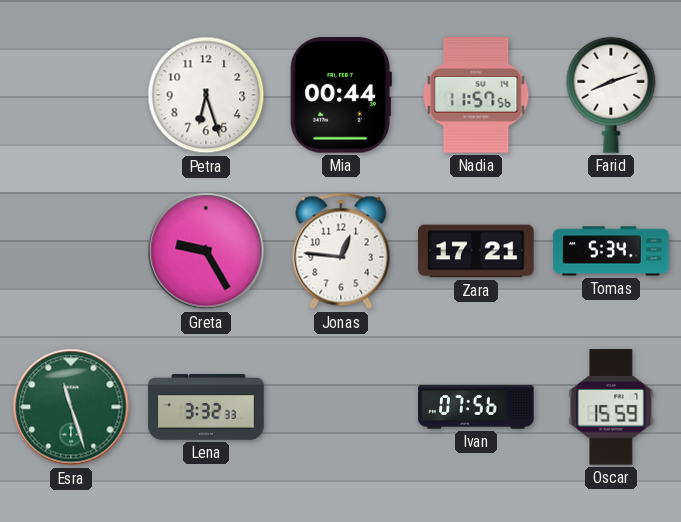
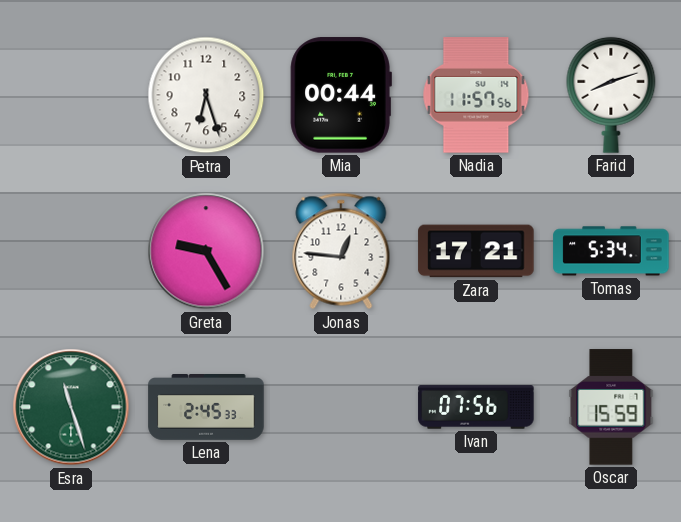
Lena: 3:32 -> 2:45
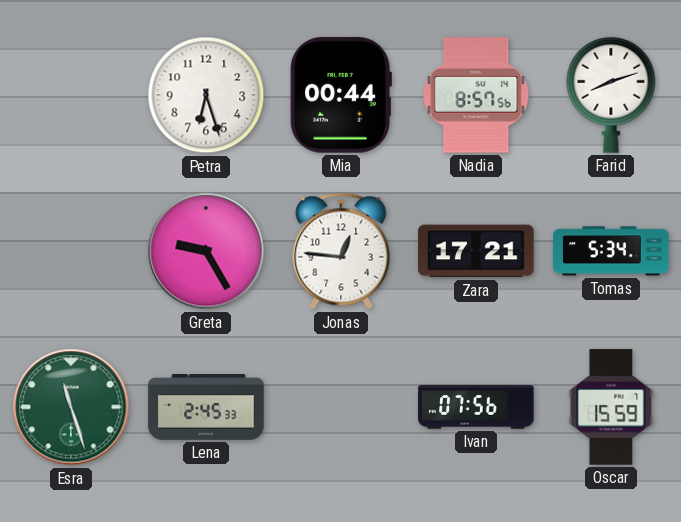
Nadia: 11:57 -> 8:57
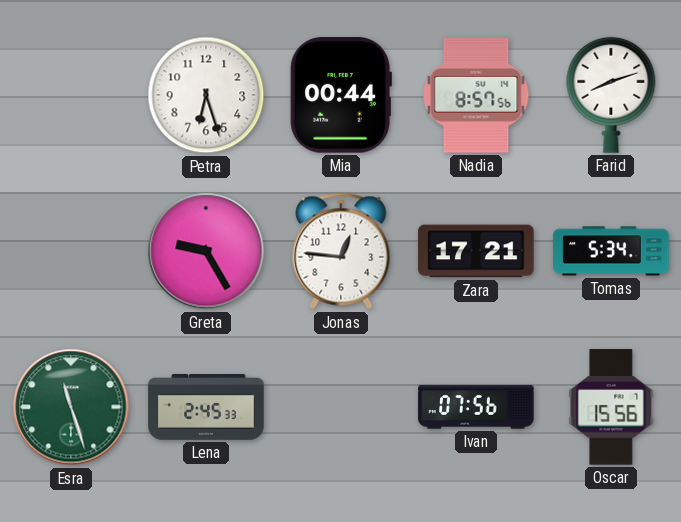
Oscar: 15:59 -> 15:56
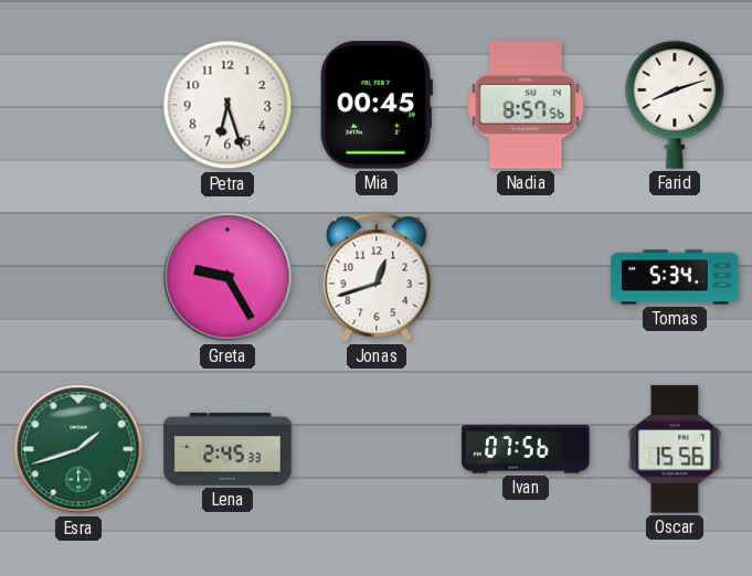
Mia: 00:44 -> 00:45
Jonas: 12:46 -> 12:42
Zara: 17:21 -> none
Esra: 11:27 -> 1:42
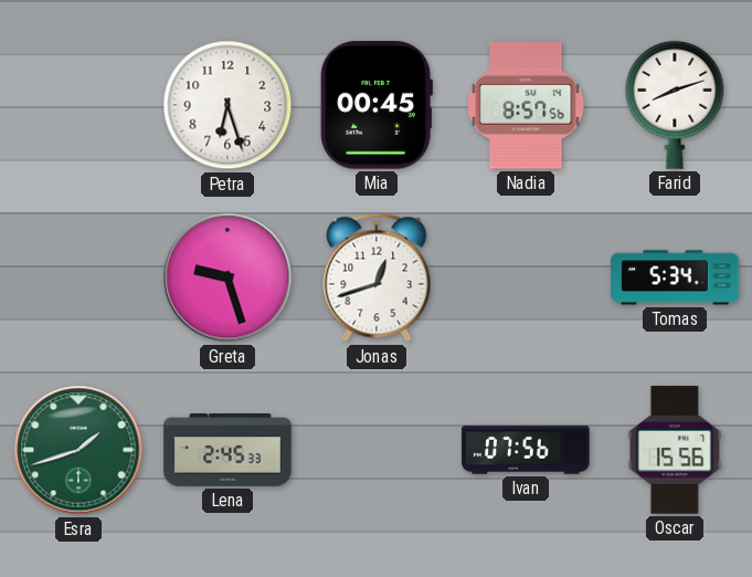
Greta: 9:25 -> 9:27
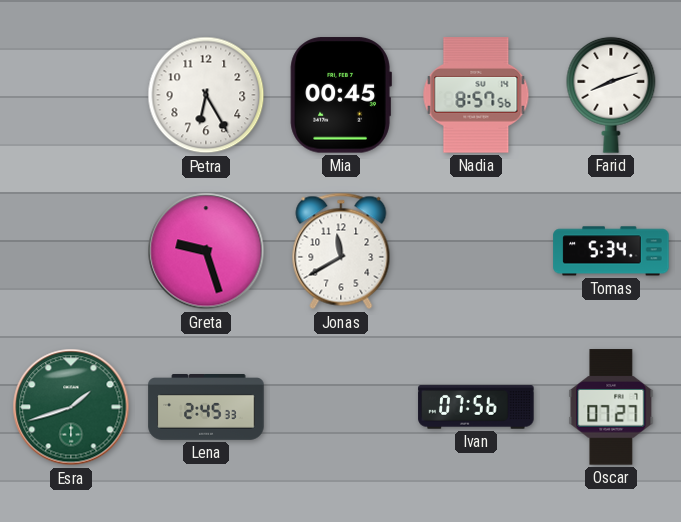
Petra: 6:27 -> 6:25
Jonas: 12:42 -> 11:40
Oscar: 15:56 -> 07:27
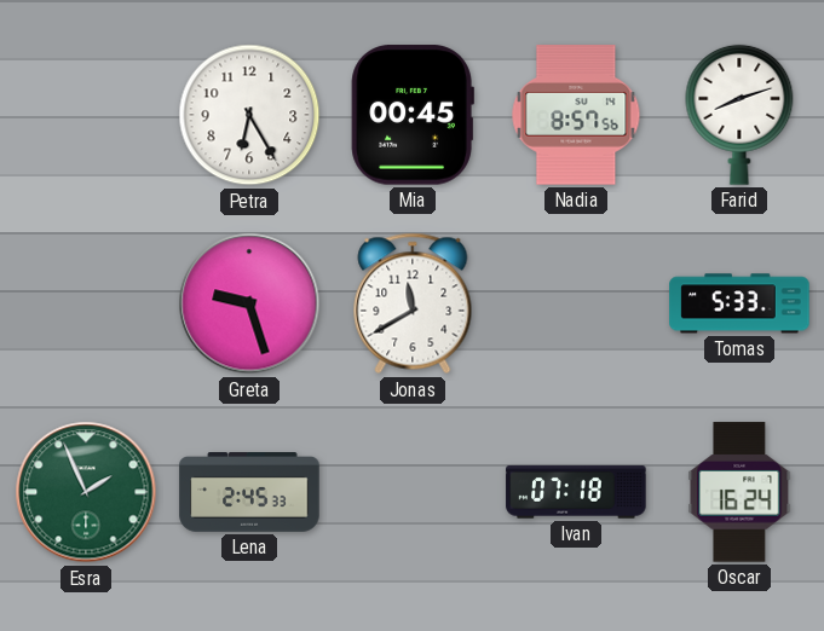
Tomas: 5:34 -> 5:33
Esra: 1:42 -> 1:56
Ivan: 07:56 -> 07:18
Oscar: 07:27 -> 16:24
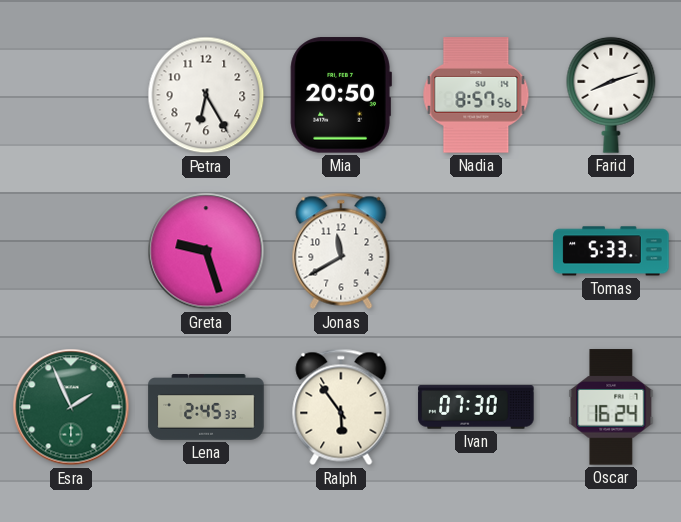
Mia: 00:45 -> 20:50
Ralph: none -> 5:54
Ivan: 07:18 -> 07:30
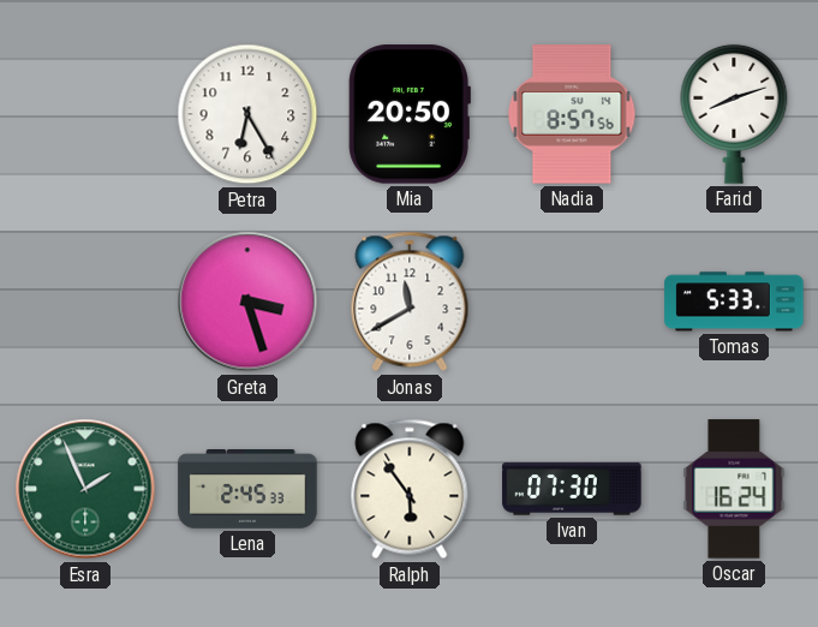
Greta: 9:27 -> 3:27
